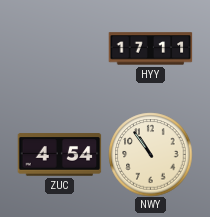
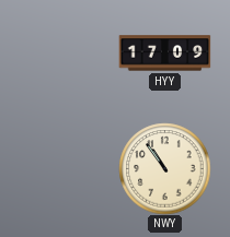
HYY: 17:11 -> 17:09
ZUC: 4:54 -> none
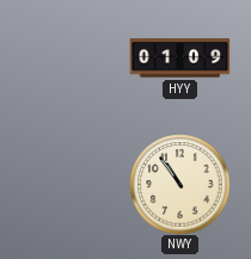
HYY: 17:09 -> 01:09
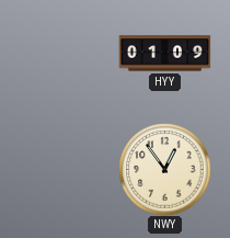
NWY: 10:54 -> 12:54
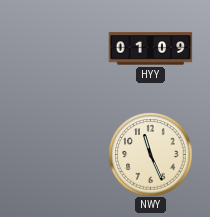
NWY: 12:54 -> 11:26
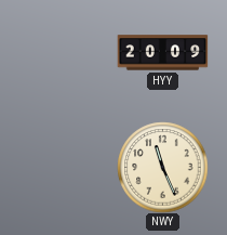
HYY: 01:09 -> 20:09
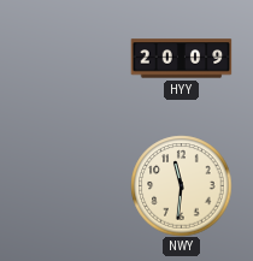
NWY: 11:26 -> 11:31
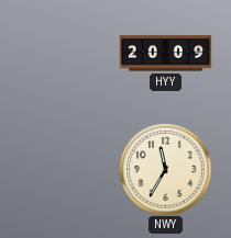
NWY: 11:31 -> 11:35
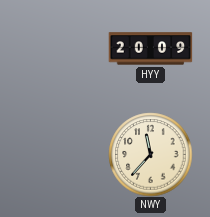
NWY: 11:35 -> 11:37
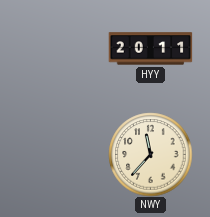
HYY: 20:09 -> 20:11
